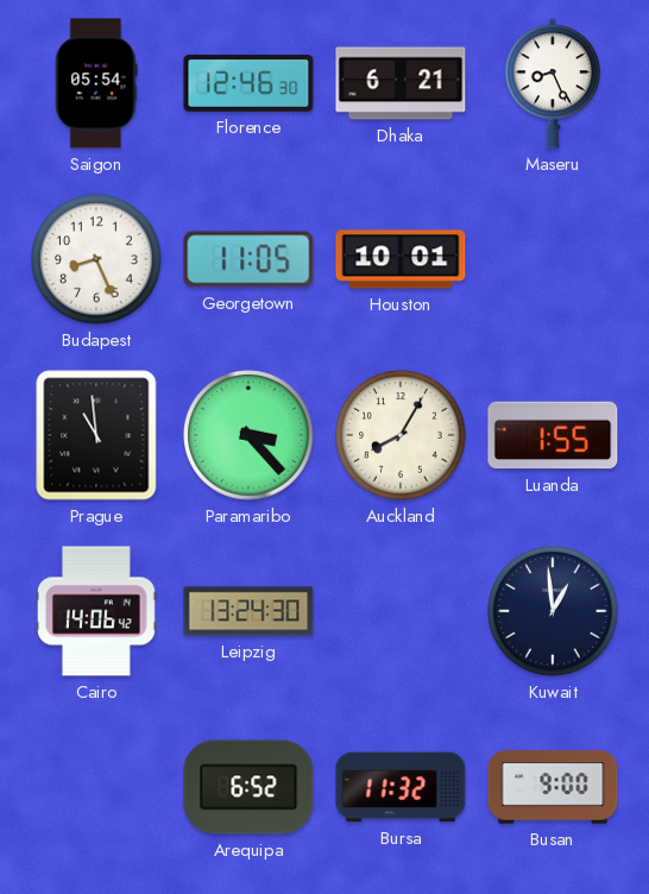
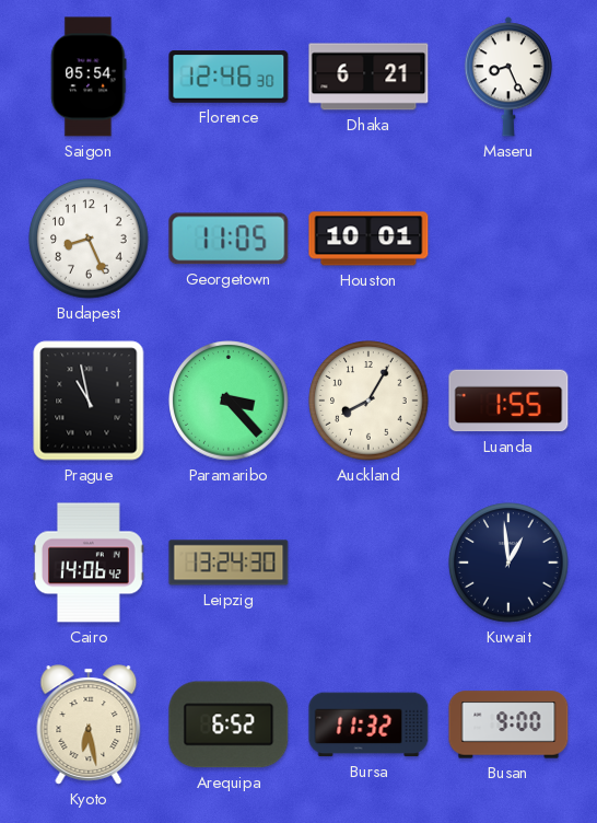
Prague: 10:59 -> 10:58
Kyoto: none -> 6:28
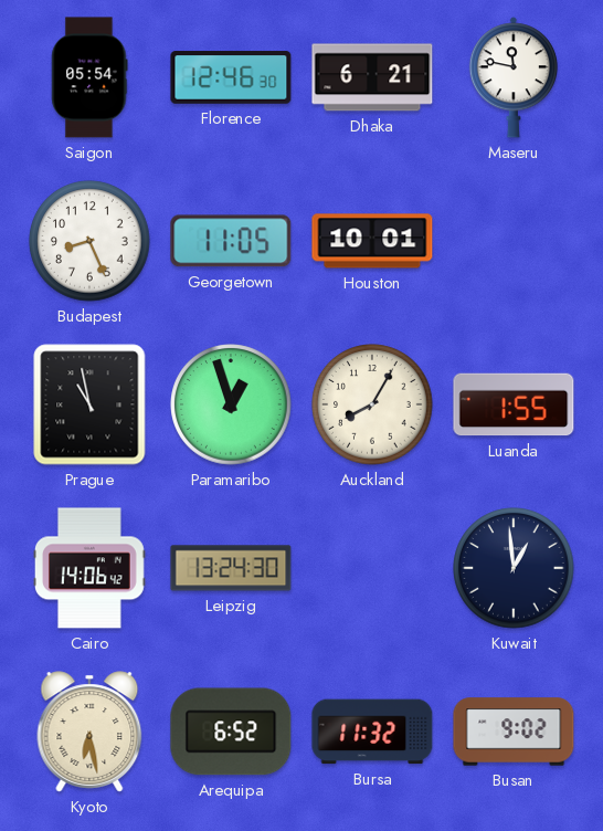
Maseru: 8:26 -> 11:47
Paramaribo: 3:23 -> 12:57
Busan: 9:00 -> 9:02
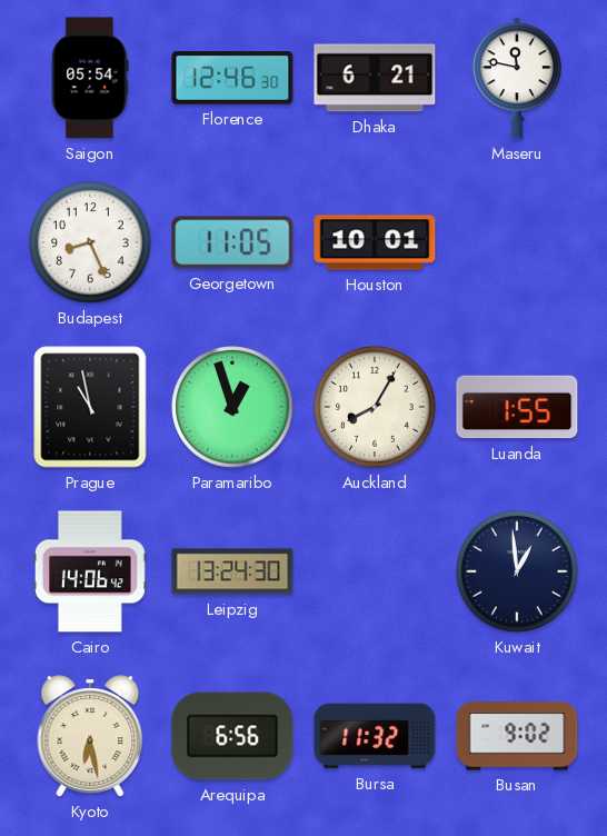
Arequipa: 6:52 -> 6:56
